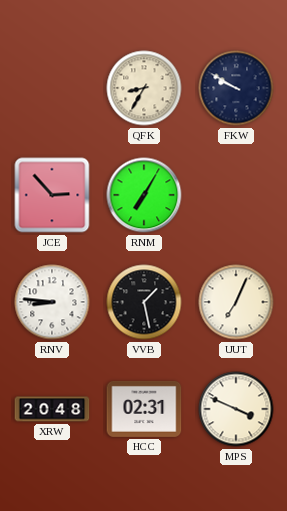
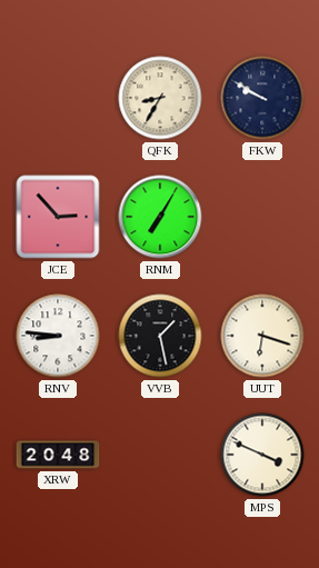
UUT: 7:04 -> 6:18
HCC: 02:31 -> none
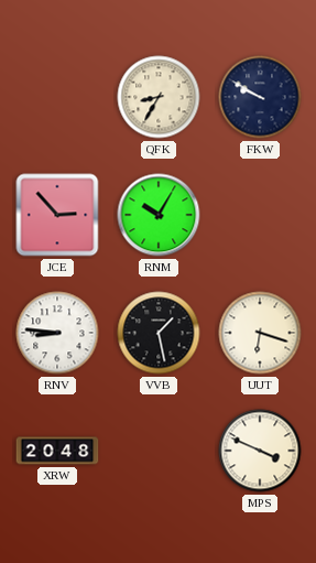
RNM: 7:05 -> 10:05
